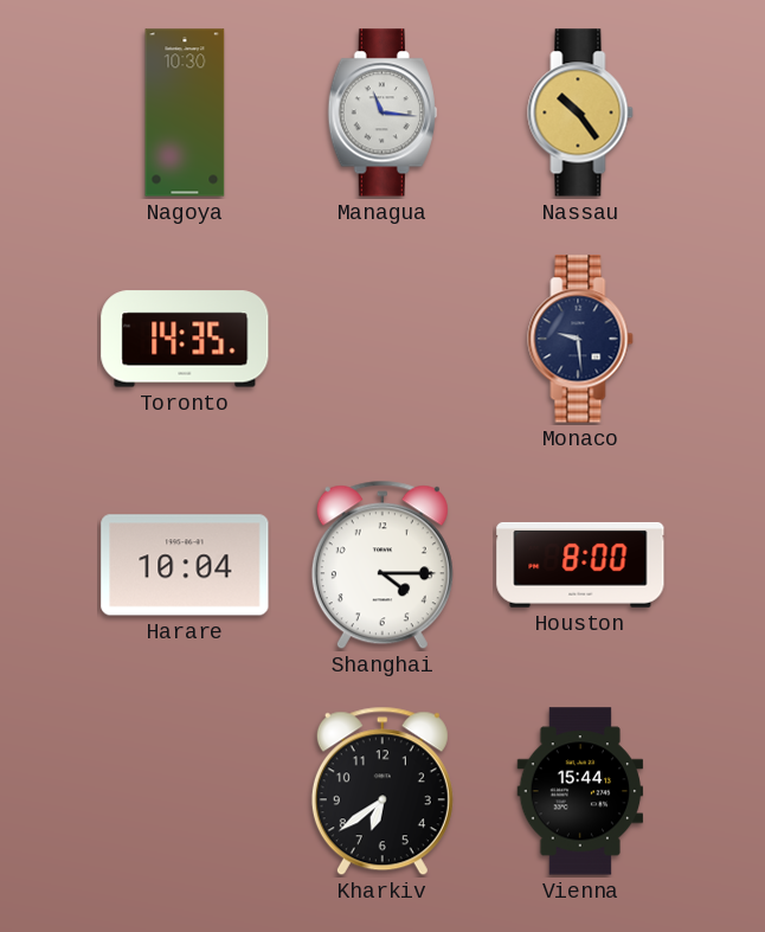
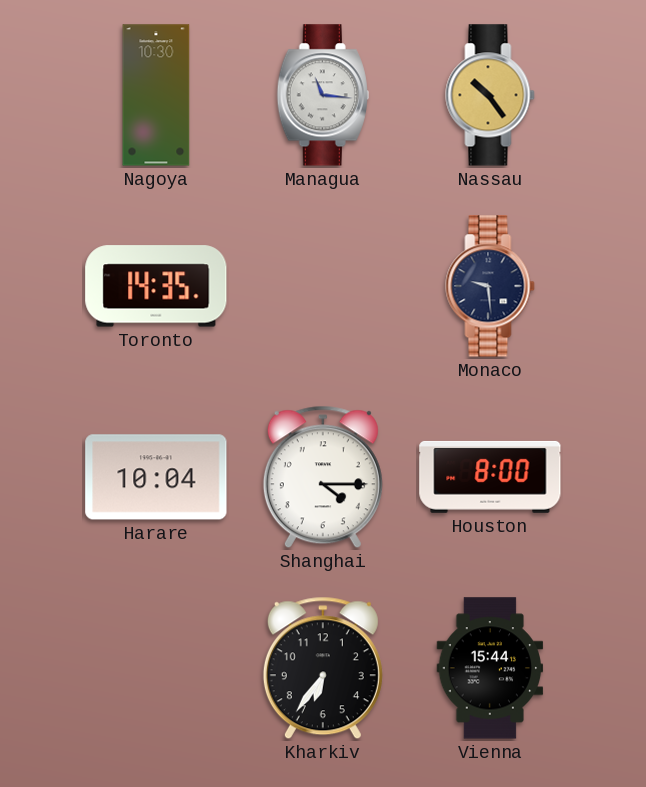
Kharkiv: 6:39 -> 6:36
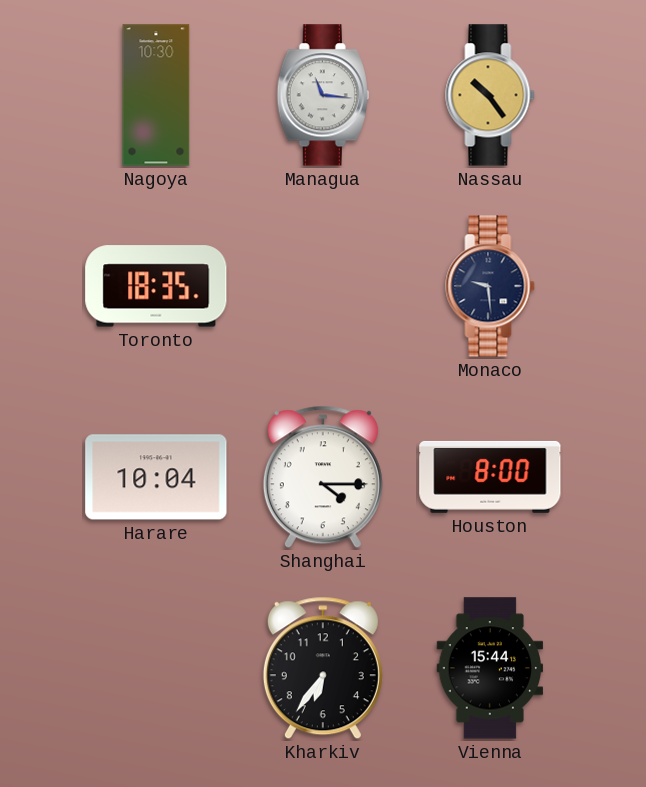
Toronto: 14:35 -> 18:35
